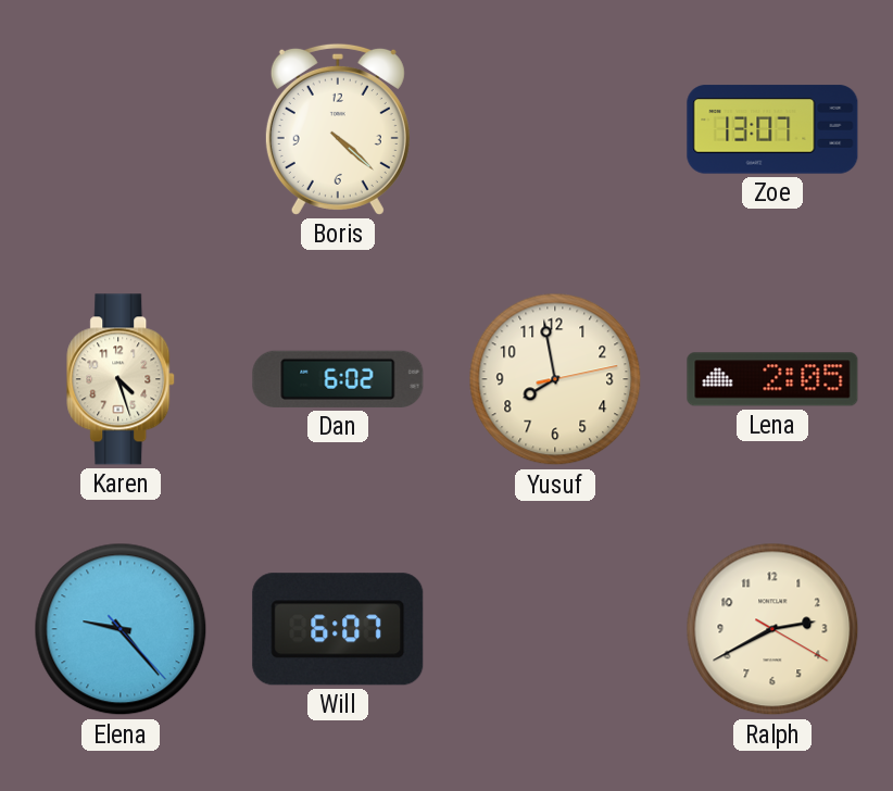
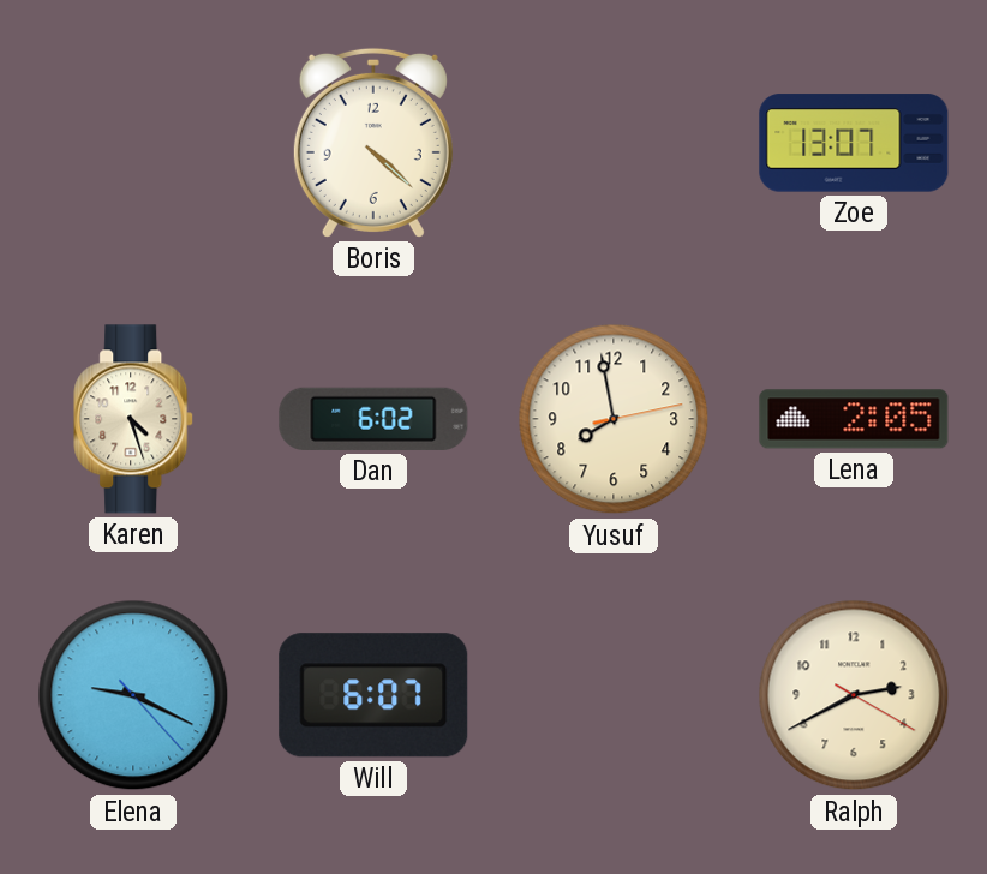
Elena: 9:23 -> 9:19
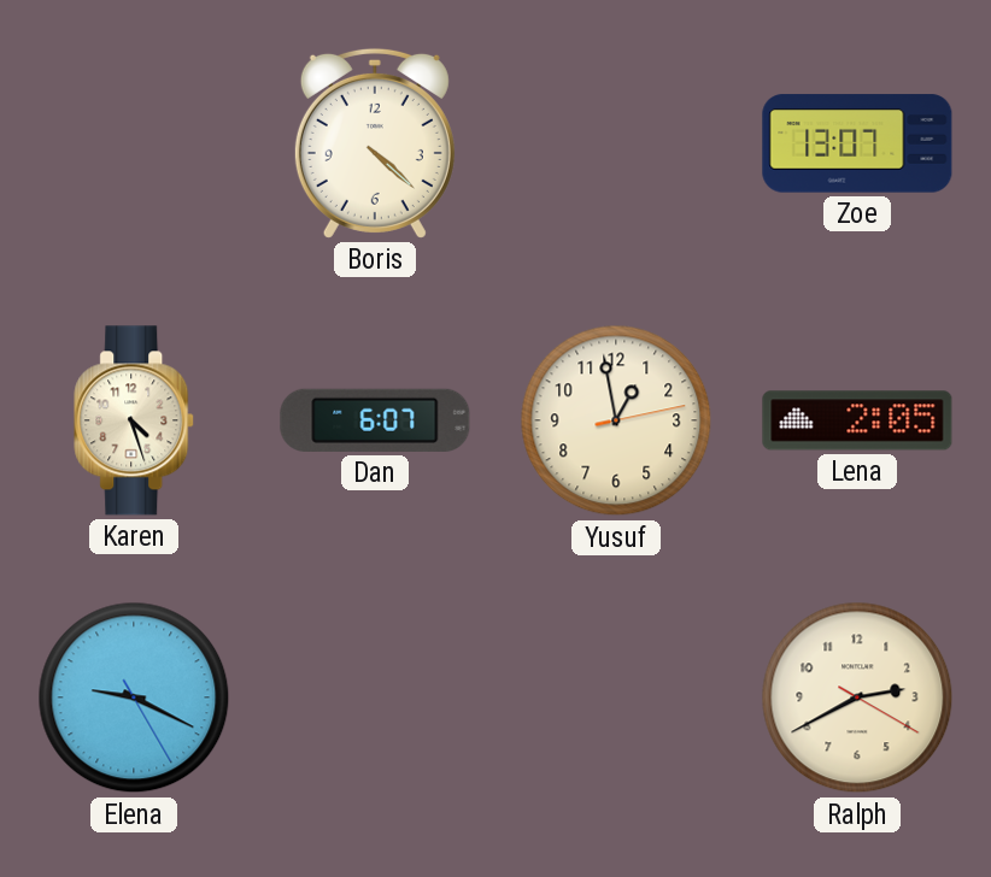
Dan: 6:02 -> 6:07
Yusuf: 7:58 -> 12:58
Elena: 9:19:23 -> 9:19:25
Will: 6:07 -> none
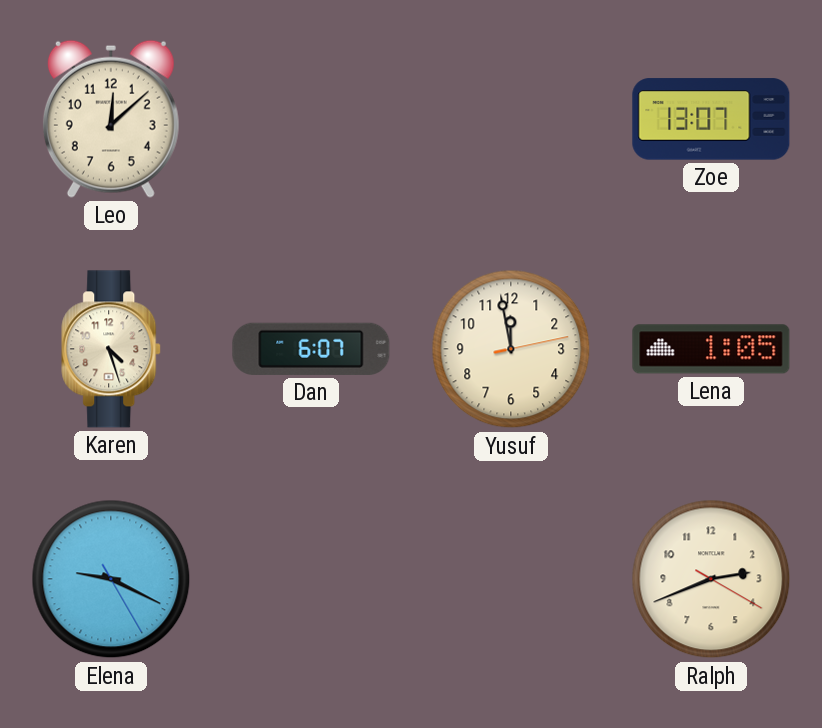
Leo: none -> 12:08
Boris: 4:22 -> none
Yusuf: 12:58 -> 11:58
Lena: 2:05 -> 1:05
Ralph: 2:40 -> 2:41
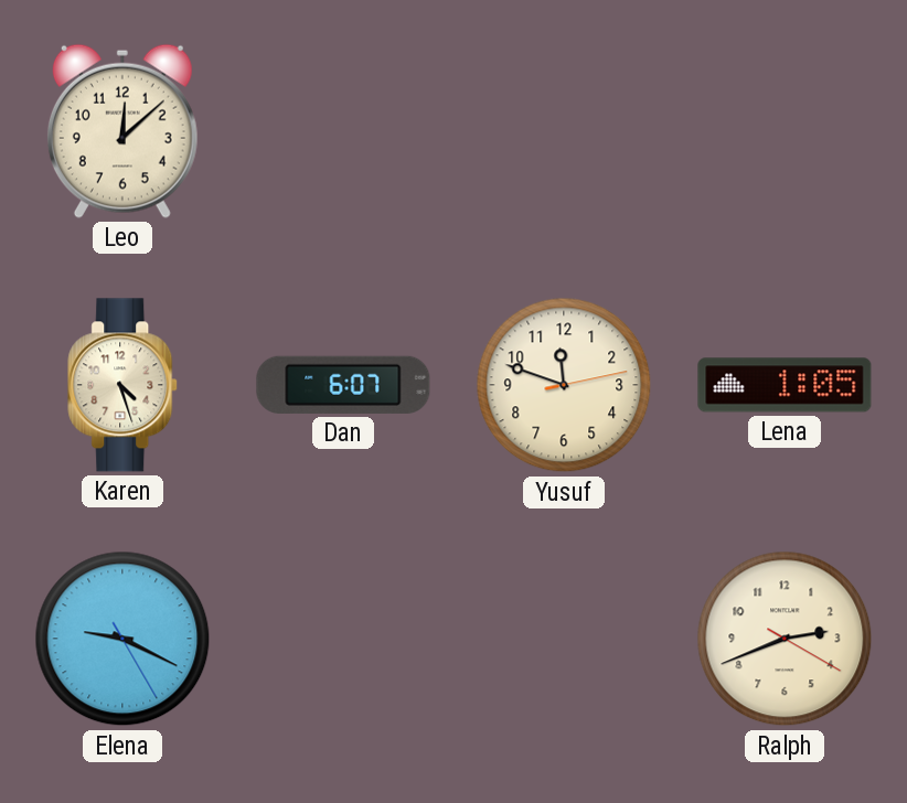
Zoe: 13:07 -> none
Yusuf: 11:58 -> 11:48
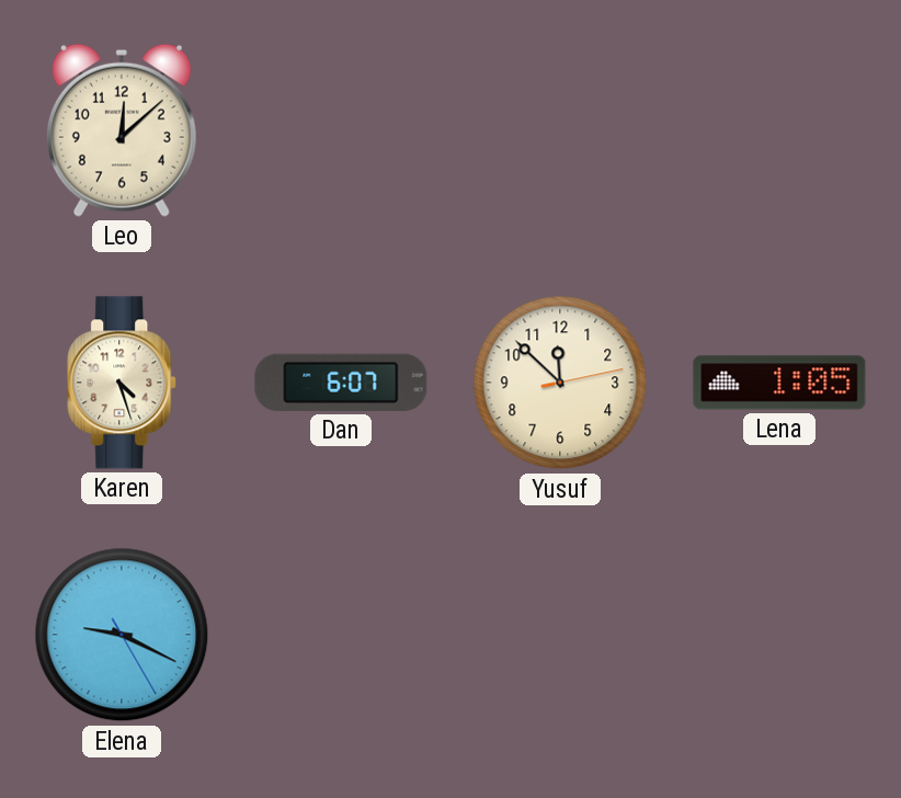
Yusuf: 11:48 -> 11:52
Ralph: 2:41 -> none
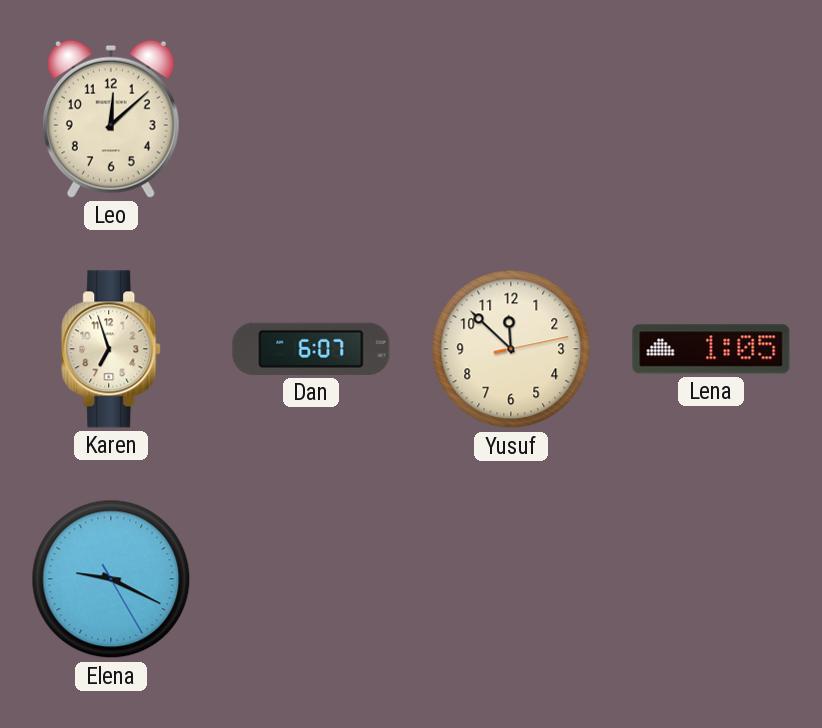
Karen: 4:27 -> 6:57
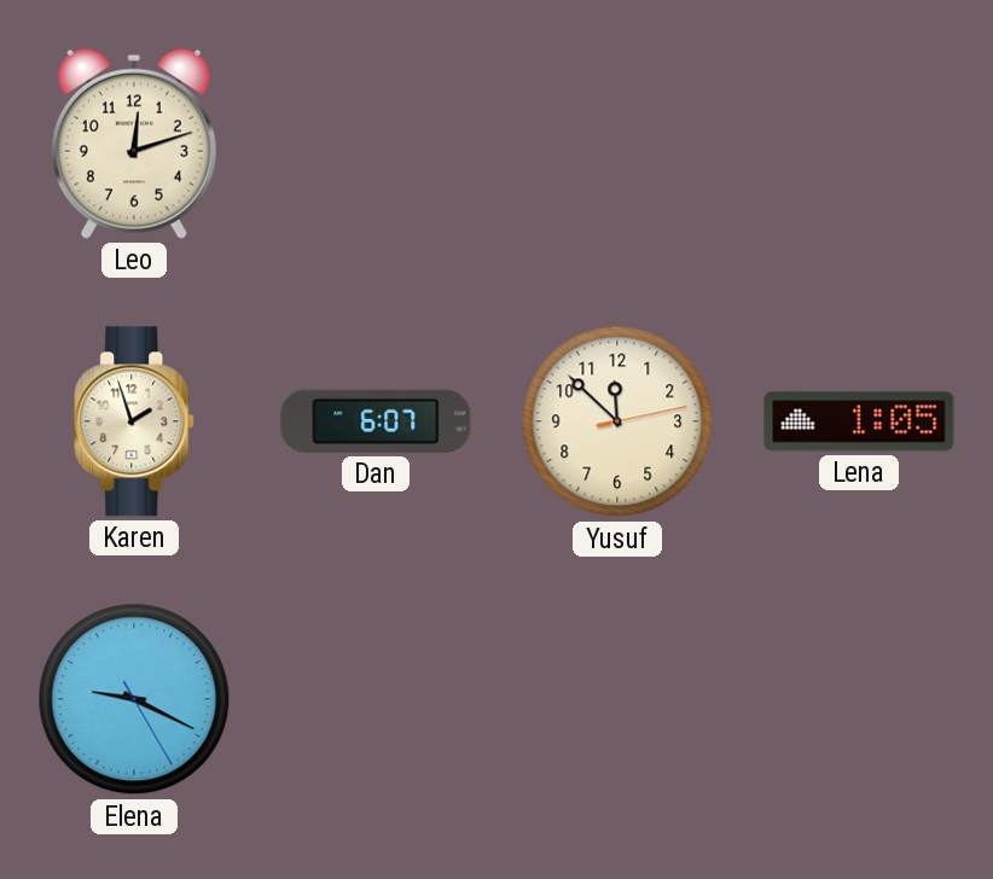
Leo: 12:08 -> 12:12
Karen: 6:57 -> 1:57
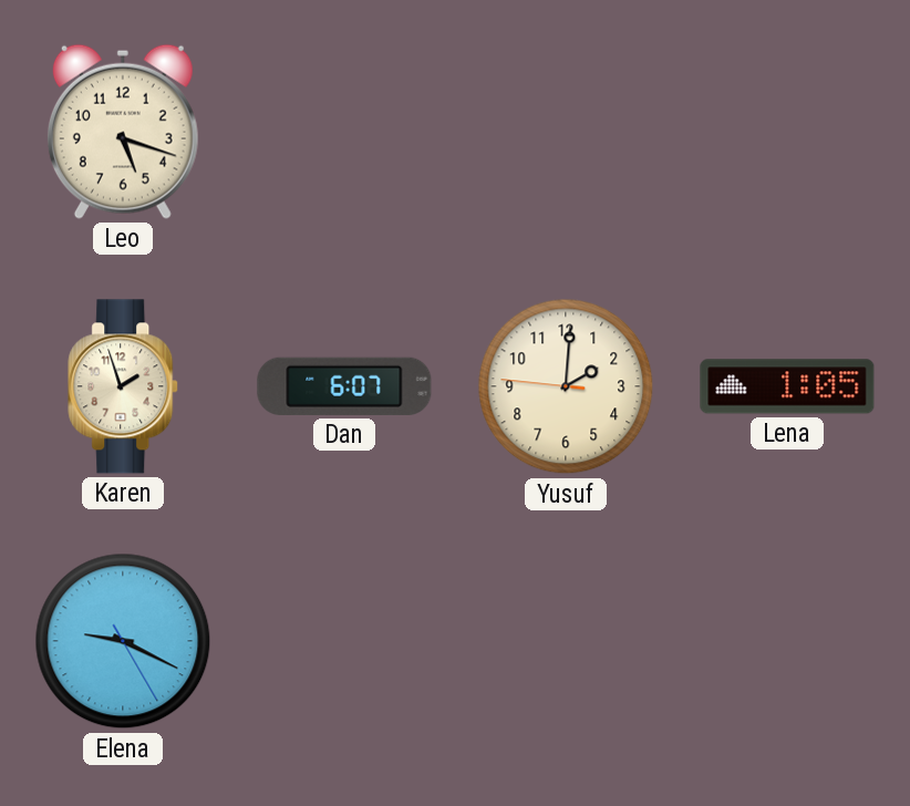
Leo: 12:12 -> 5:18
Yusuf: 11:52 -> 2:00
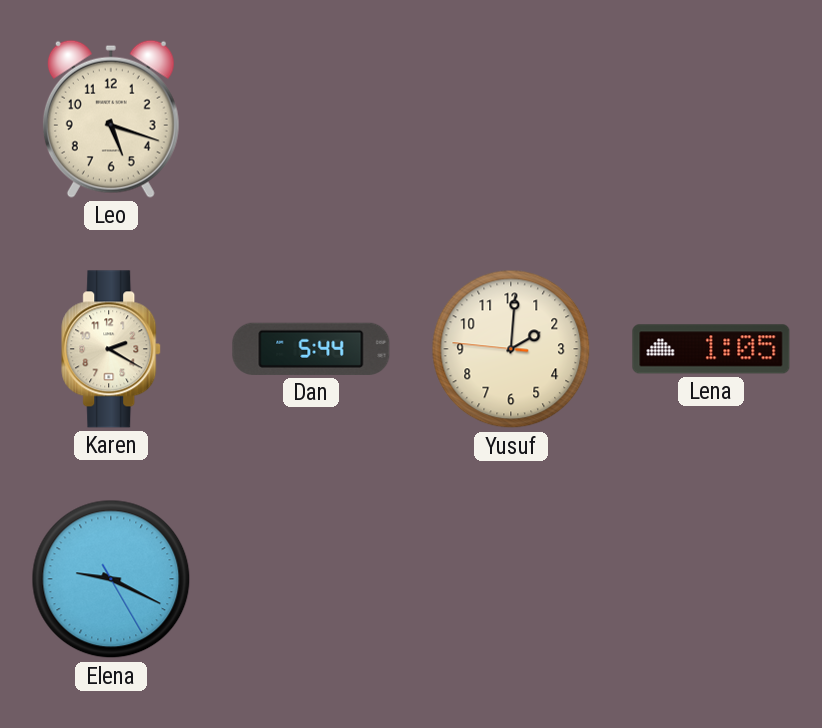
Karen: 1:57 -> 2:20
Dan: 6:07 -> 5:44
